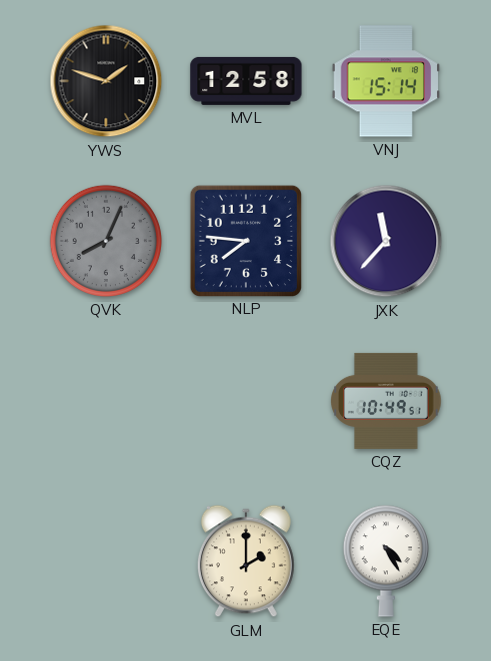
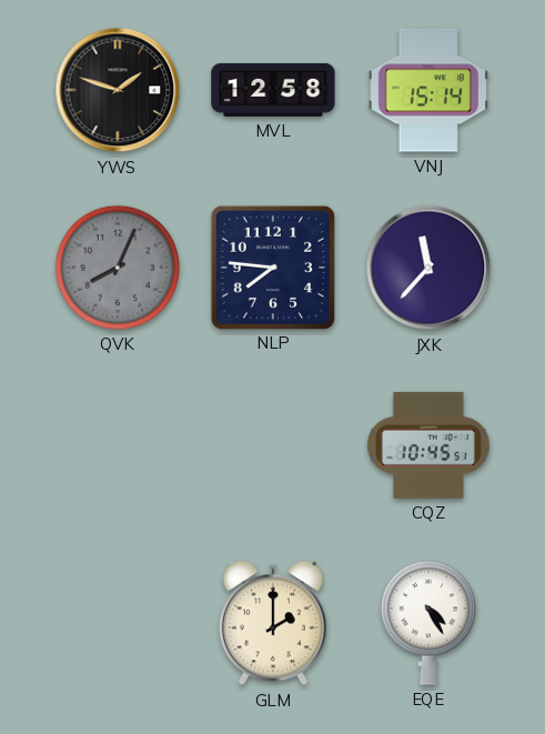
CQZ: 10:49 -> 10:45
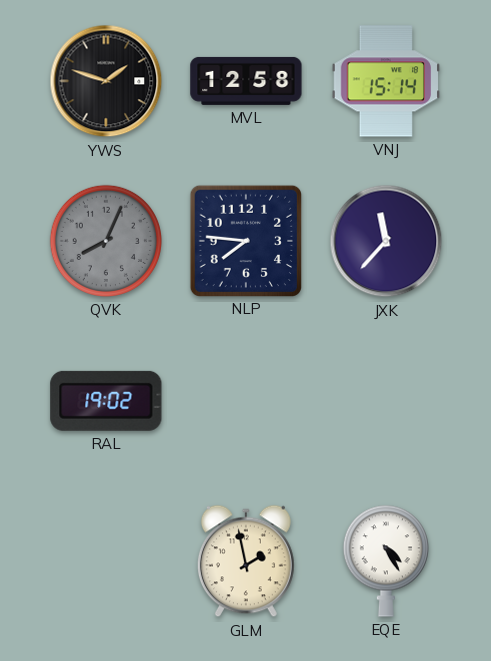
RAL: none -> 19:02
CQZ: 10:45 -> none
GLM: 2:00 -> 1:58
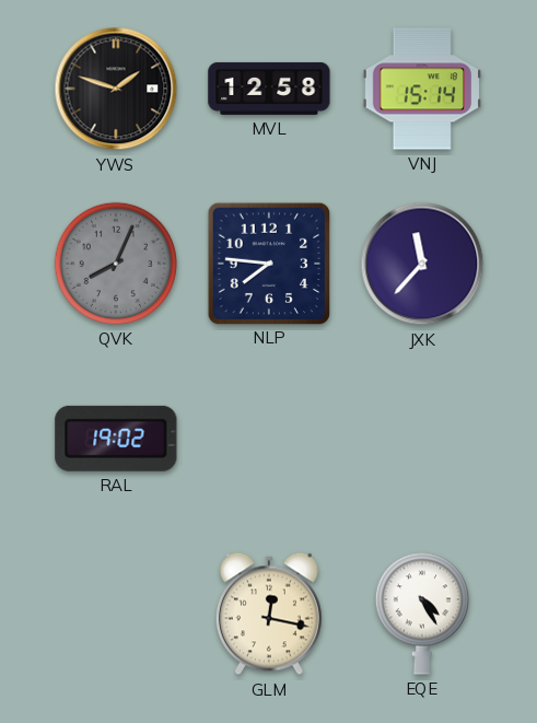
GLM: 1:58 -> 12:17
